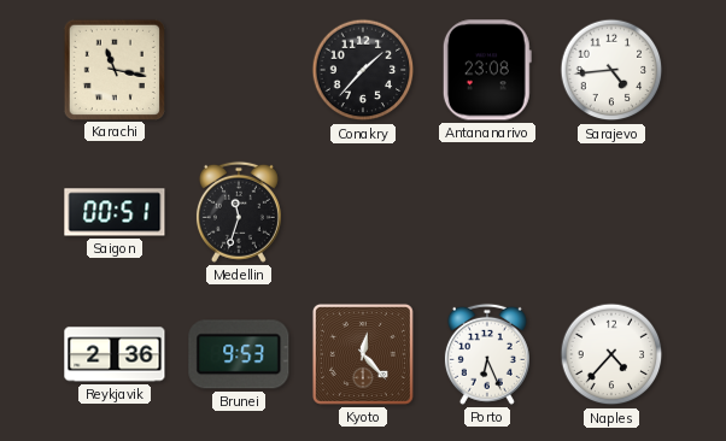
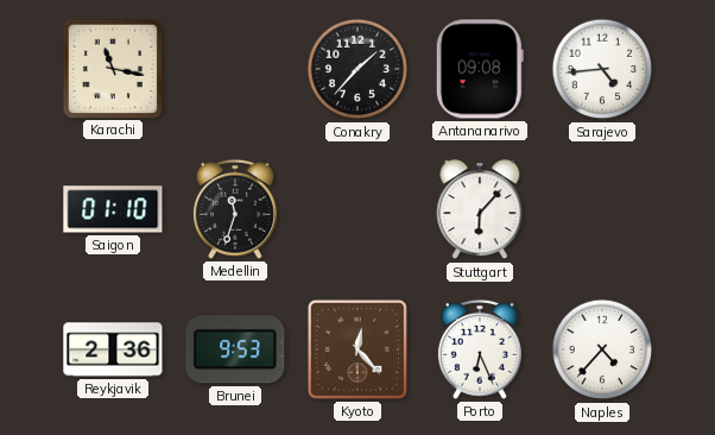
Antananarivo: 23:08 -> 09:08
Saigon: 00:51 -> 01:10
Stuttgart: none -> 6:07
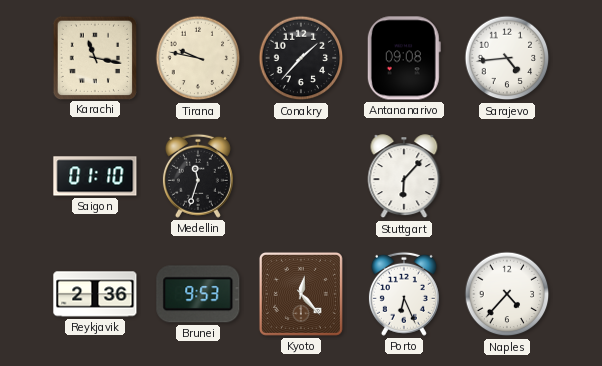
Tirana: none -> 9:47
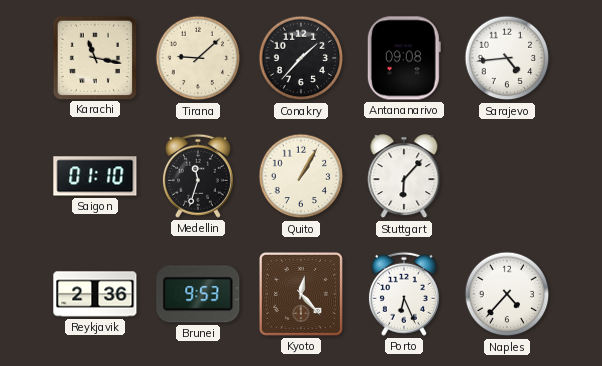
Tirana: 9:47 -> 9:08
Quito: none -> 1:05
